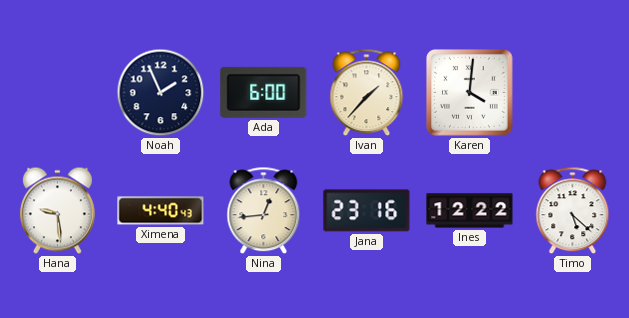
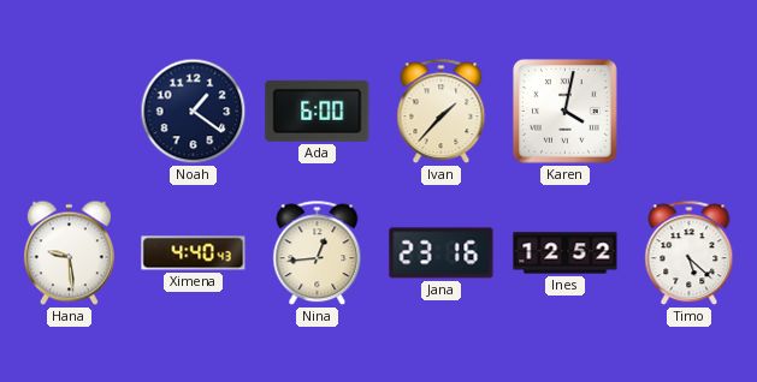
Noah: 1:56 -> 1:21
Karen: 4:01 -> 4:02
Ines: 12:22 -> 12:52
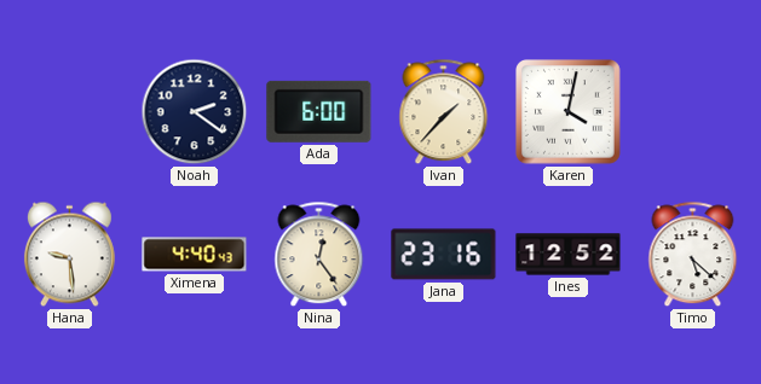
Noah: 1:21 -> 2:21
Nina: 12:44 -> 12:24
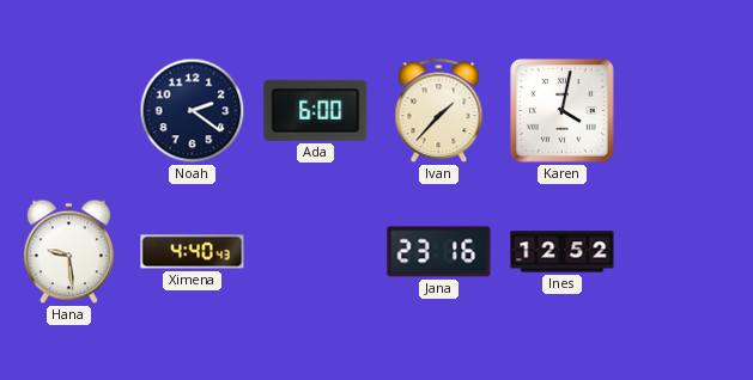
Nina: 12:24 -> none
Timo: 5:22 -> none
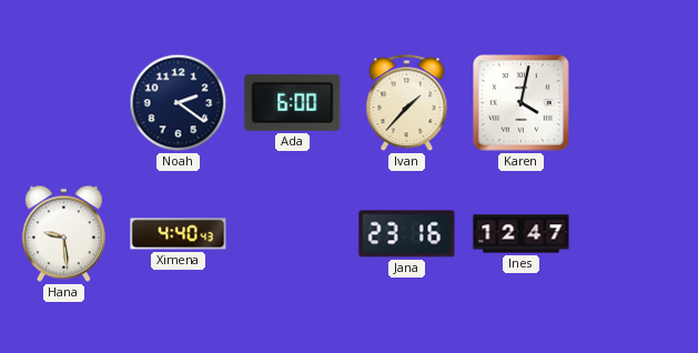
Ines: 12:52 -> 12:47
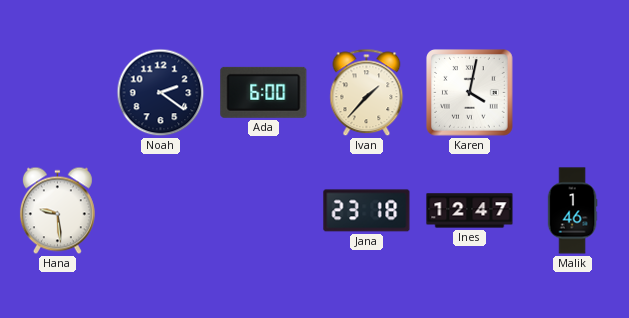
Ximena: 4:40 -> none
Jana: 23:16 -> 23:18
Malik: none -> 1:46
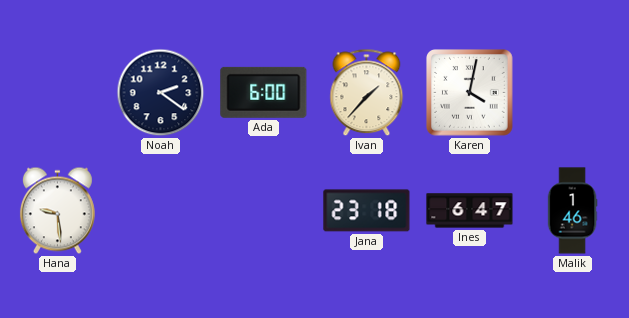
Ines: 12:47 -> 6:47
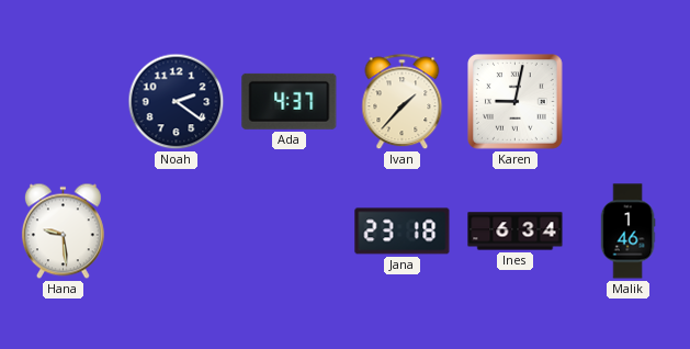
Ada: 6:00 -> 4:37
Karen: 4:02 -> 9:02
Ines: 6:47 -> 6:34
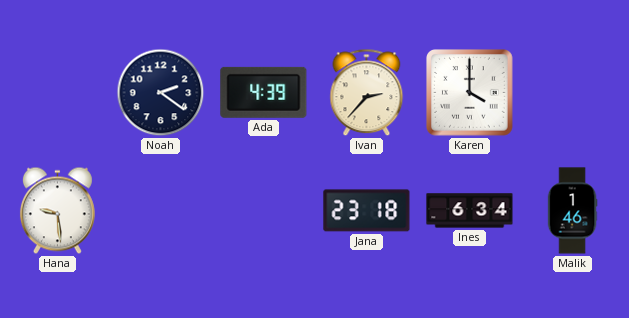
Ada: 4:37 -> 4:39
Ivan: 1:37 -> 2:37
Karen: 9:02 -> 4:00
